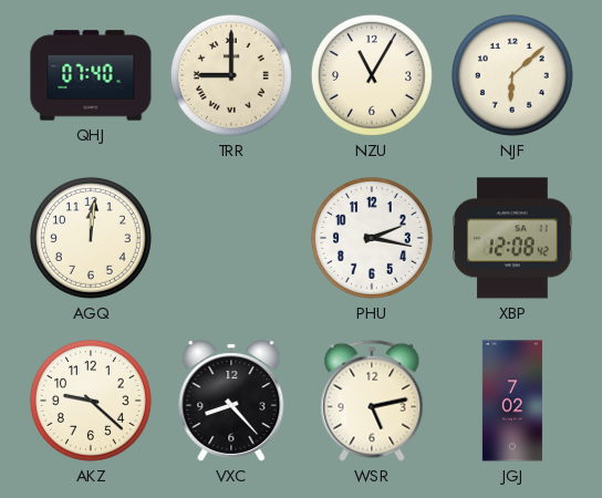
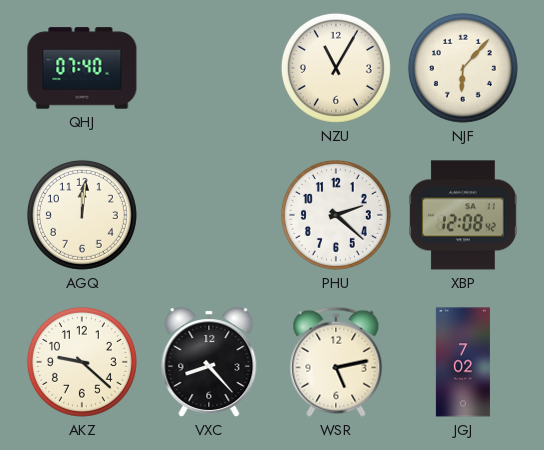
TRR: 9:00 -> none
NJF: 6:08 -> 6:07
PHU: 2:17 -> 2:22
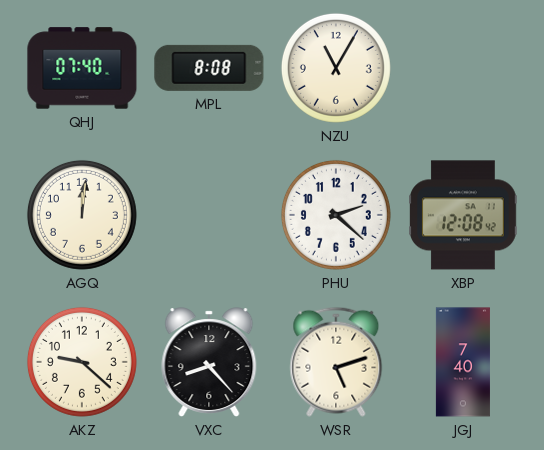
MPL: none -> 8:08
NJF: 6:07 -> none
WSR: 5:13 -> 5:12
JGJ: 7:02 -> 7:40
